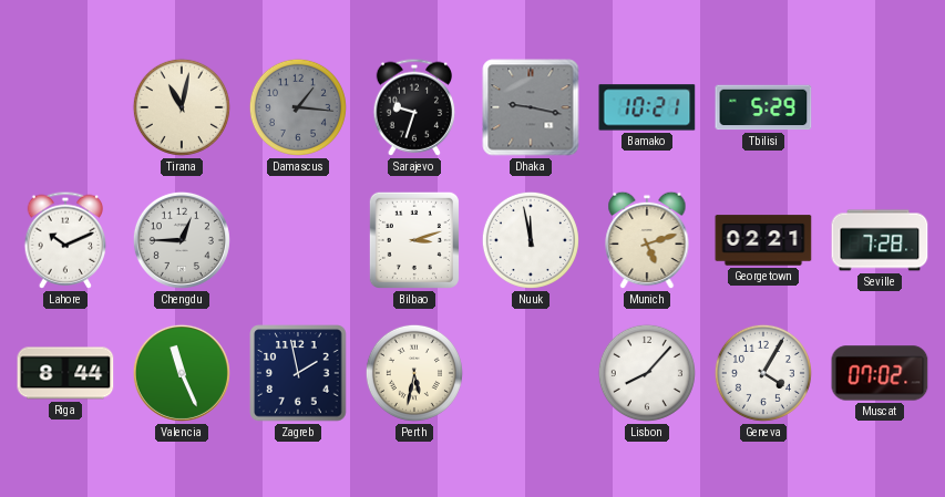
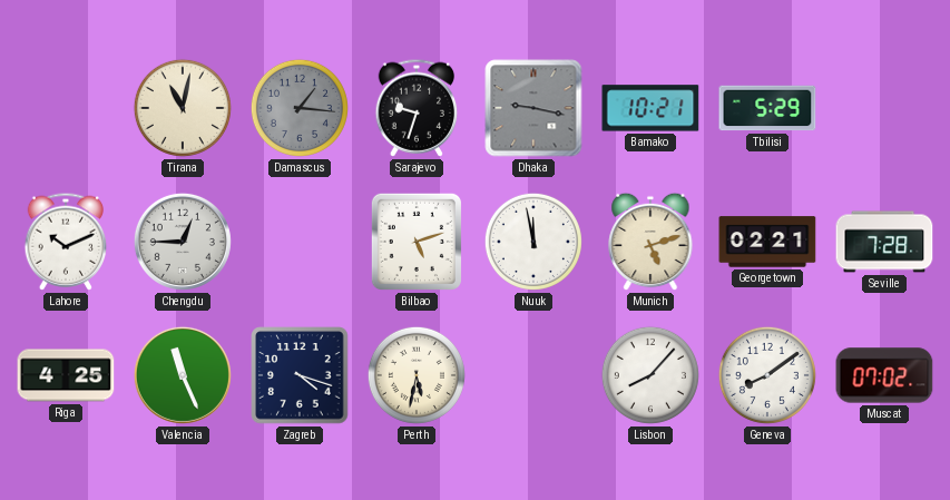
Bilbao: 3:12 -> 5:12
Riga: 8:44 -> 4:25
Zagreb: 1:58 -> 4:18
Geneva: 4:05 -> 8:09
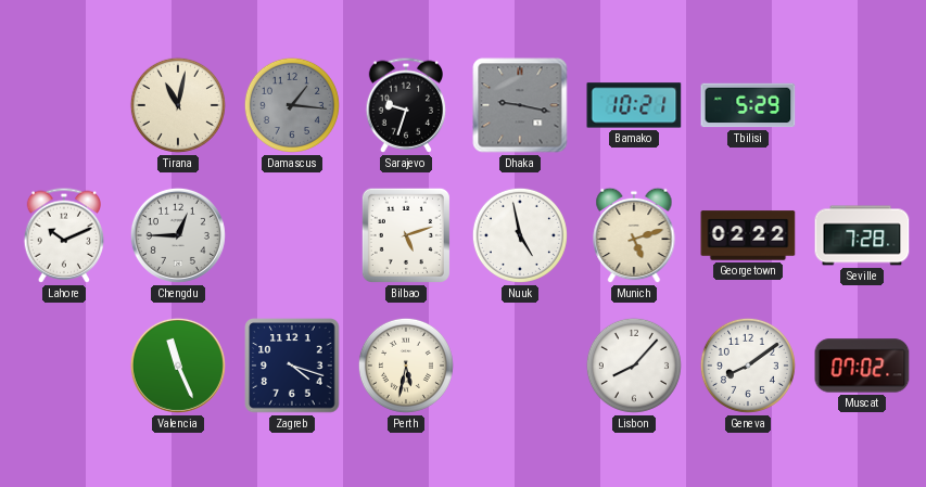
Nuuk: 11:58 -> 4:58
Georgetown: 02:21 -> 02:22
Riga: 4:25 -> none
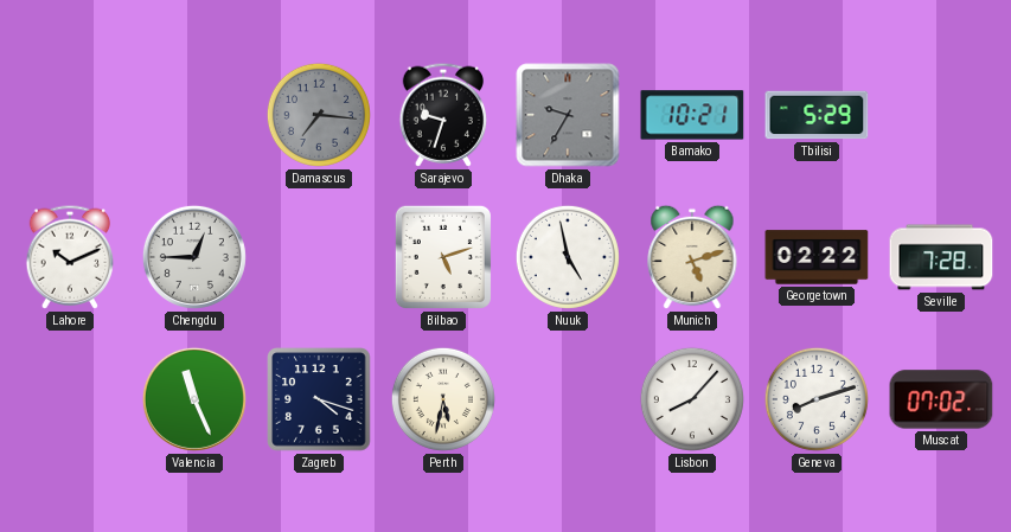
Tirana: 11:02 -> none
Damascus: 1:16 -> 7:16
Dhaka: 9:17 -> 9:35
Geneva: 8:09 -> 8:12
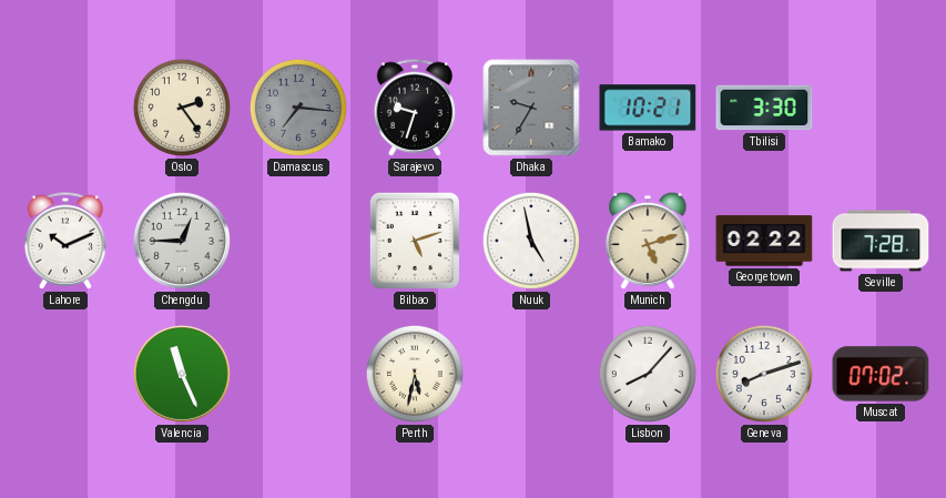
Oslo: none -> 2:24
Tbilisi: 5:29 -> 3:30
Zagreb: 4:18 -> none
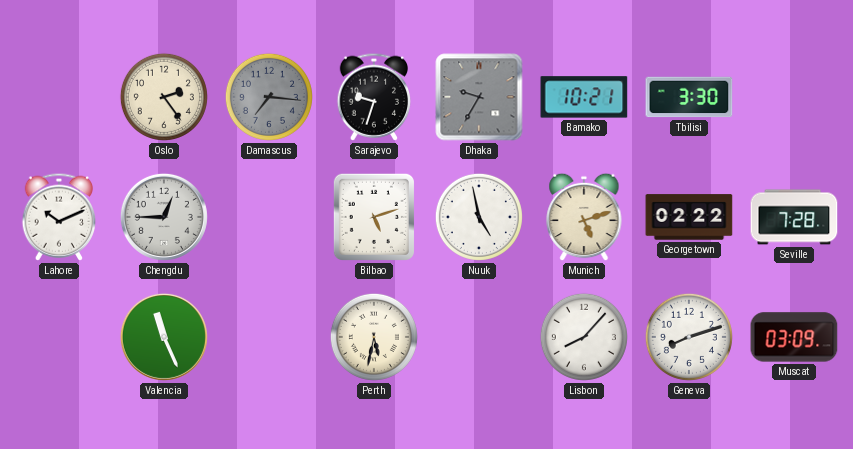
Muscat: 07:02 -> 03:09
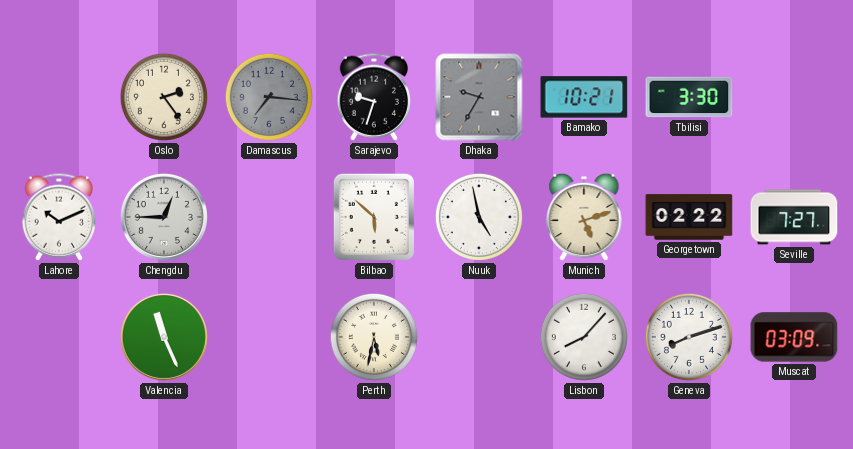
Bilbao: 5:12 -> 5:52
Seville: 7:28 -> 7:27
